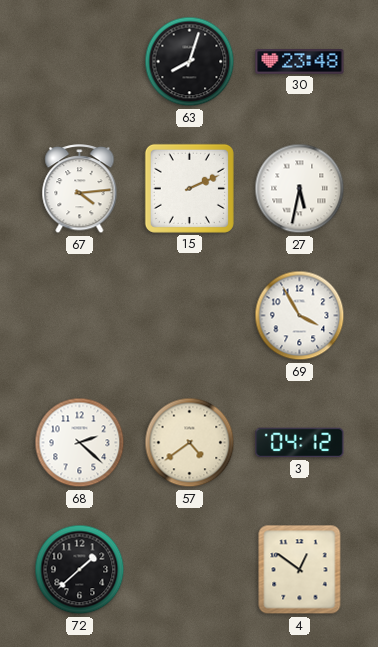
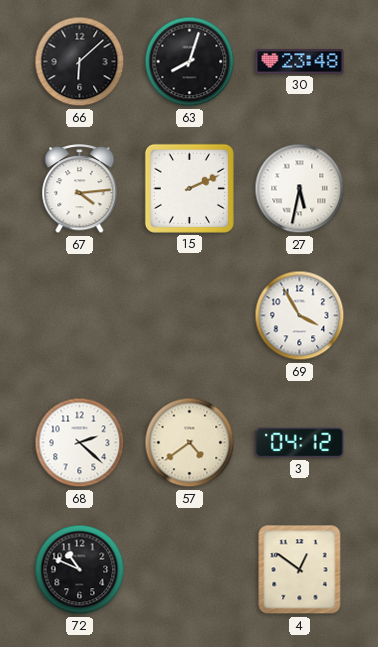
66: none -> 6:08
72: 1:38 -> 10:49
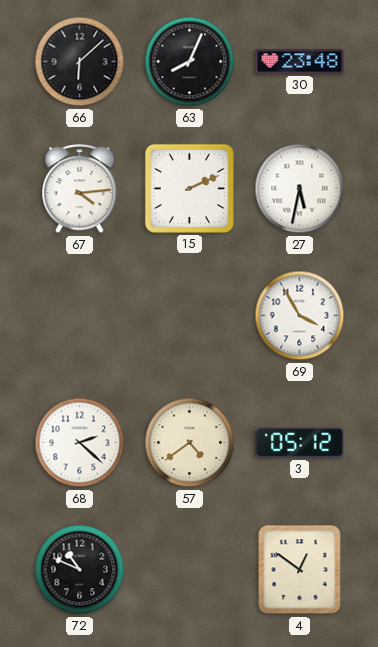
63: 8:03 -> 8:04
3: 04:12 -> 05:12
